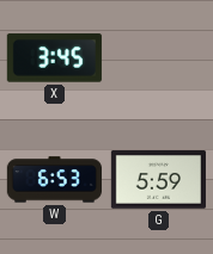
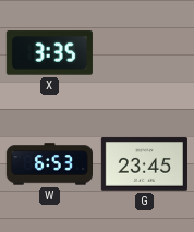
X: 3:45 -> 3:35
G: 5:59 -> 23:45
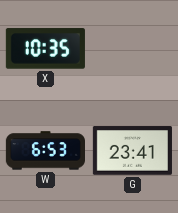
X: 3:35 -> 10:35
G: 23:45 -> 23:41
